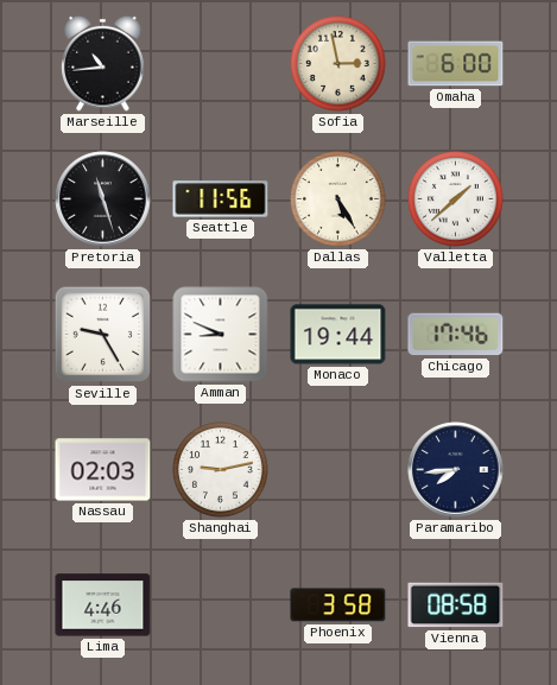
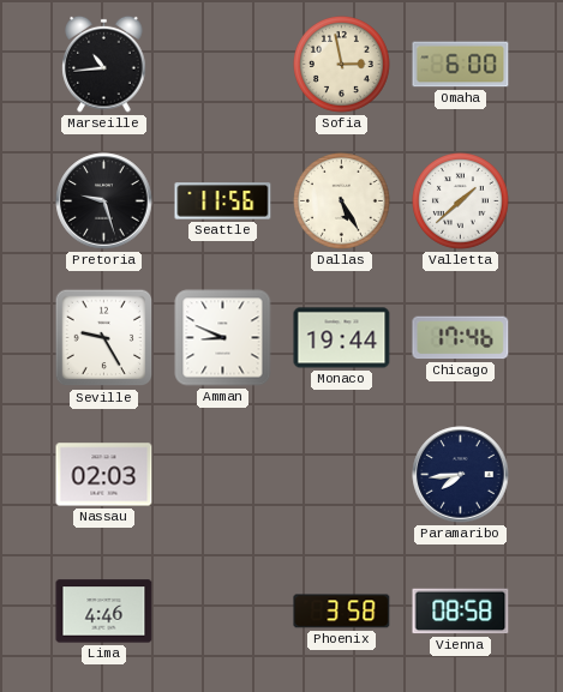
Pretoria: 11:27 -> 9:27
Shanghai: 9:13 -> none
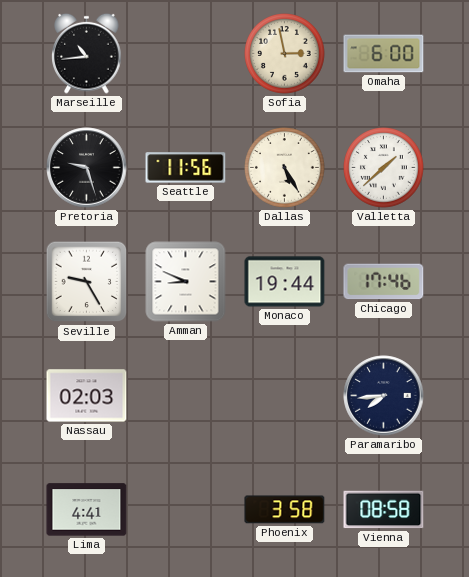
Lima: 4:46 -> 4:41
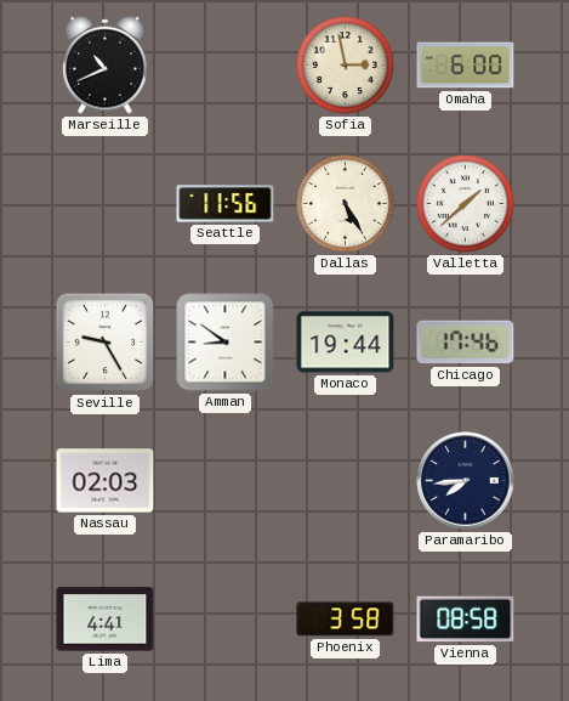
Marseille: 10:44 -> 10:41
Pretoria: 9:27 -> none
Amman: 8:49 -> 8:51
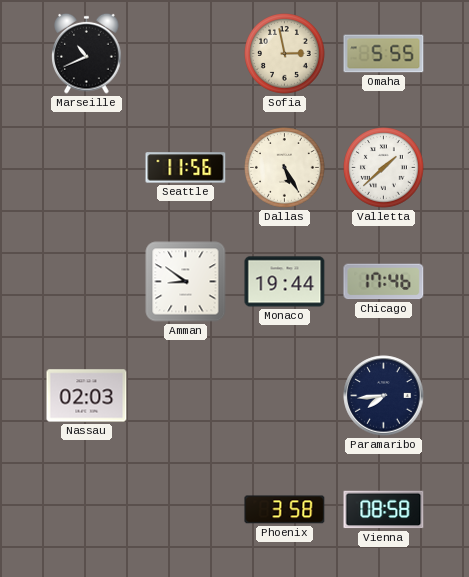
Omaha: 6:00 -> 5:55
Seville: 9:25 -> none
Lima: 4:41 -> none
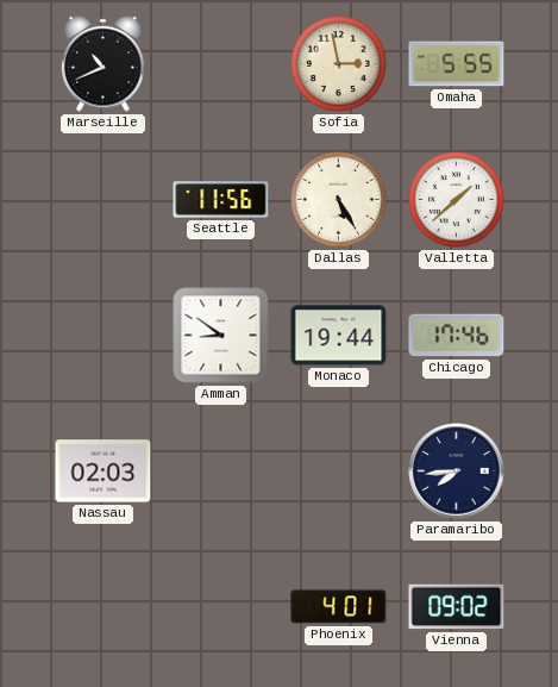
Phoenix: 3:58 -> 4:01
Vienna: 08:58 -> 09:02
